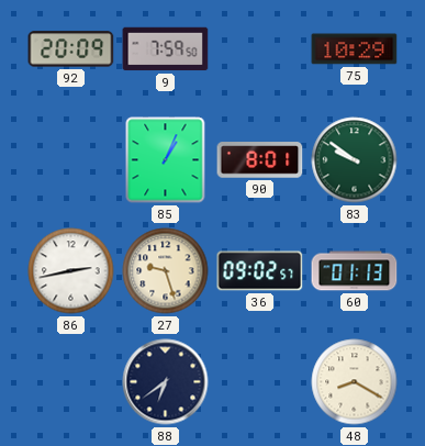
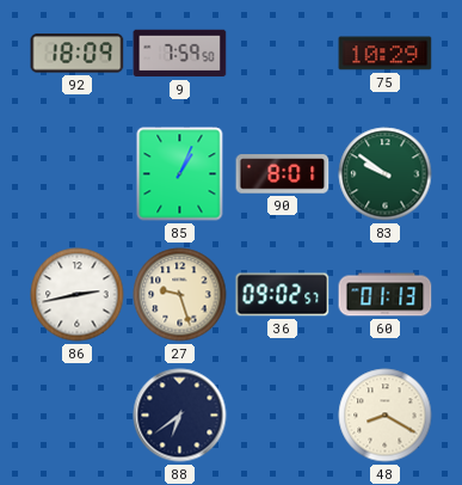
92: 20:09 -> 18:09
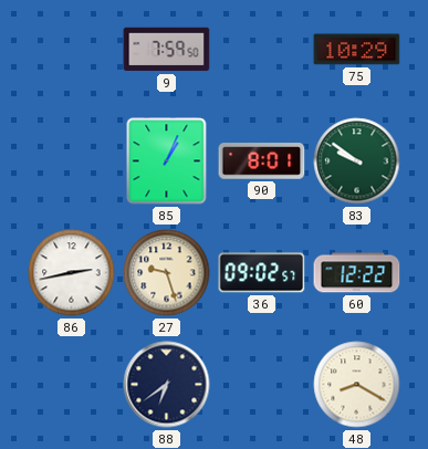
92: 18:09 -> none
60: 01:13 -> 12:22
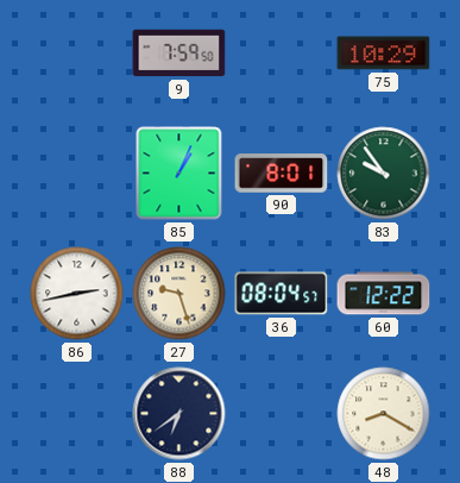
83: 9:51 -> 9:54
36: 09:02 -> 08:04
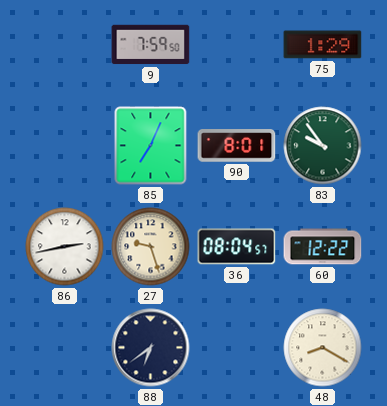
75: 10:29 -> 1:29
85: 1:04 -> 7:04
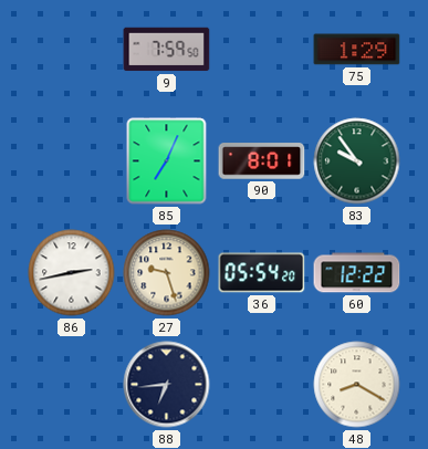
36: 08:04 -> 05:54
88: 6:39 -> 6:44
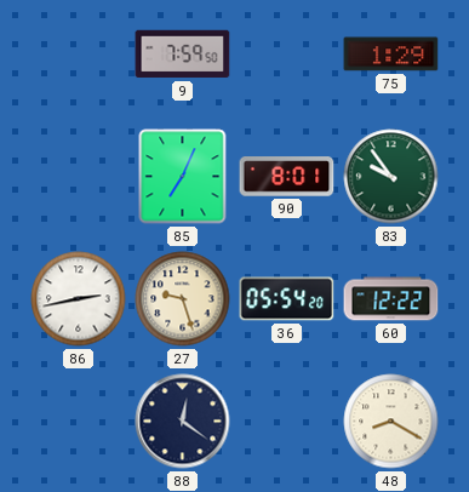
88: 6:44 -> 12:21
